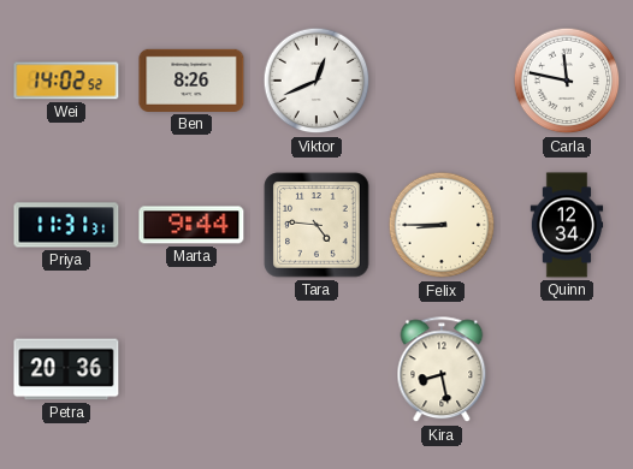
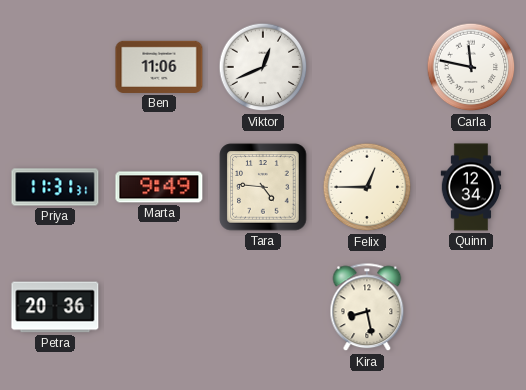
Wei: 14:02 -> none
Ben: 8:26 -> 11:06
Marta: 9:44 -> 9:49
Felix: 8:45 -> 12:45
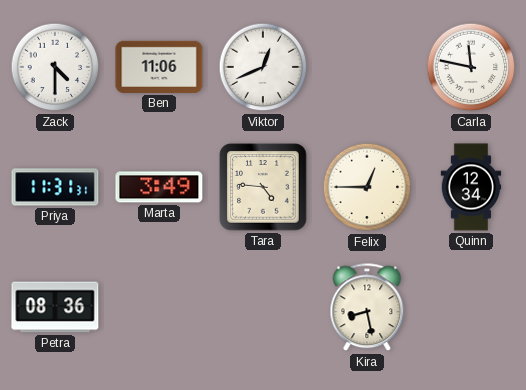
Zack: none -> 4:30
Marta: 9:49 -> 3:49
Petra: 20:36 -> 08:36
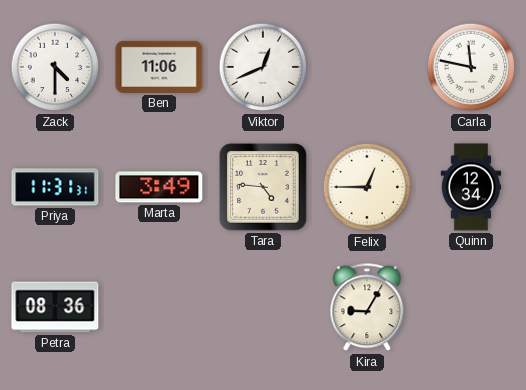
Kira: 8:28 -> 9:05
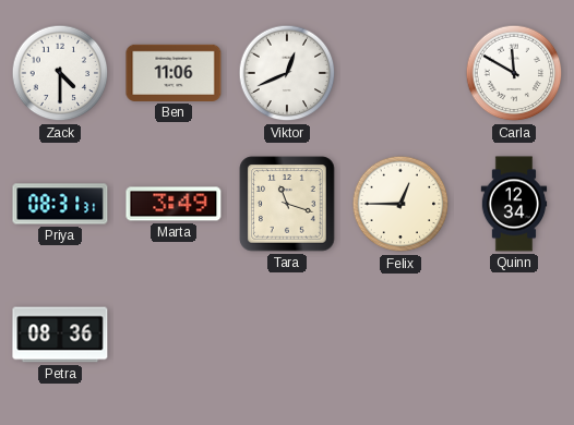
Carla: 11:47 -> 11:50
Priya: 11:31 -> 08:31
Tara: 4:46 -> 11:18
Kira: 9:05 -> none
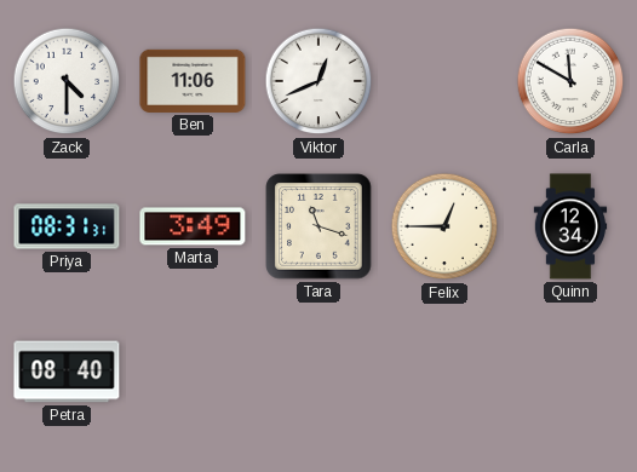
Petra: 08:36 -> 08:40
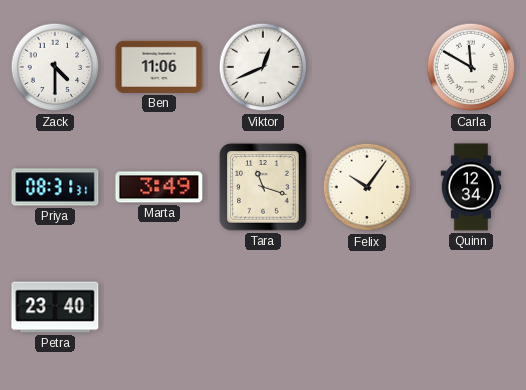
Felix: 12:45 -> 10:06
Petra: 08:40 -> 23:40
